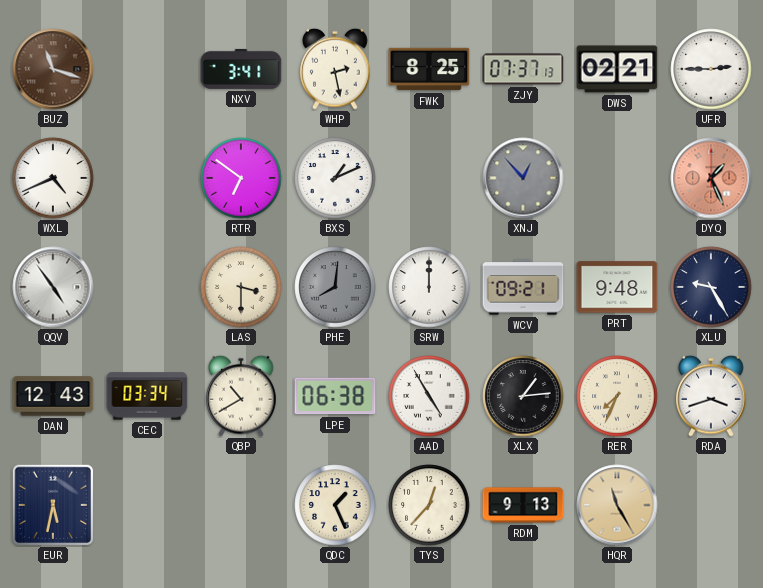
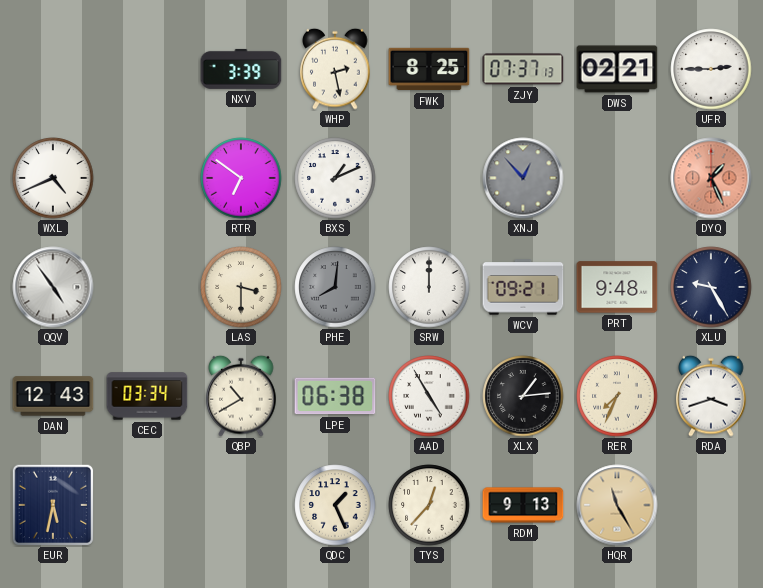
BUZ: 11:18 -> none
NXV: 3:41 -> 3:39
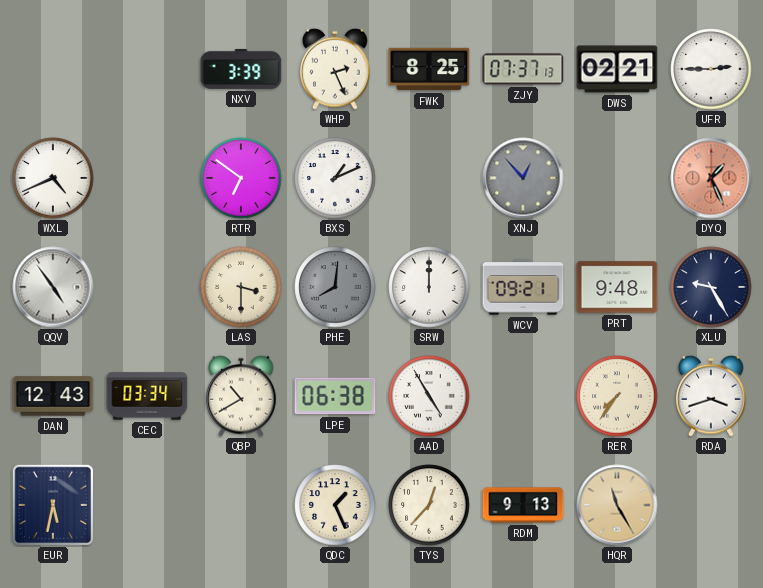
WHP: 2:28 -> 2:26
XLX: 1:14 -> none
RER: 7:34 -> 7:36
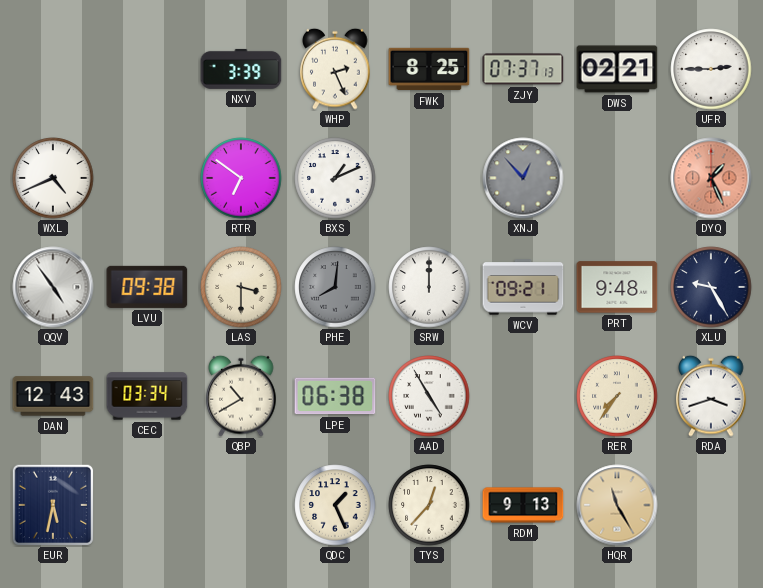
LVU: none -> 09:38
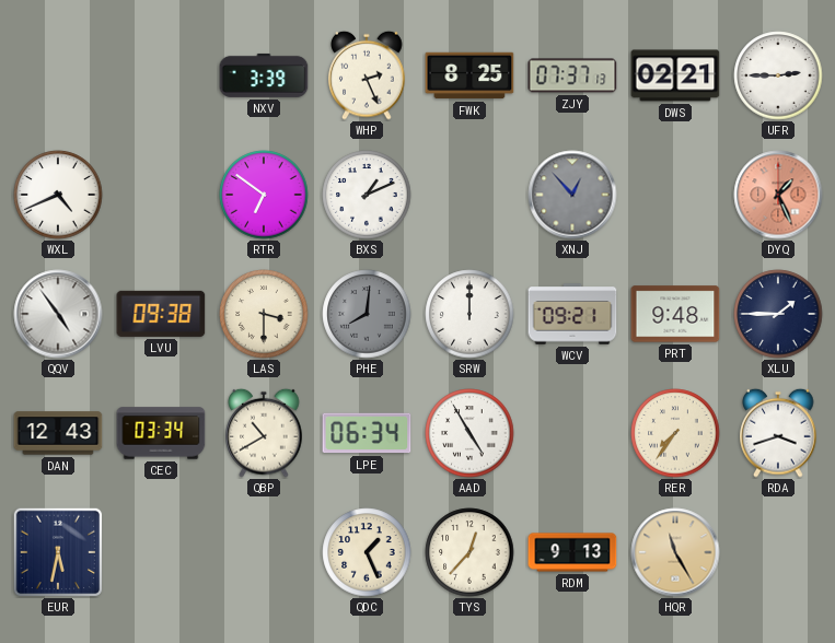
XLU: 9:25 -> 1:45
LPE: 06:38 -> 06:34
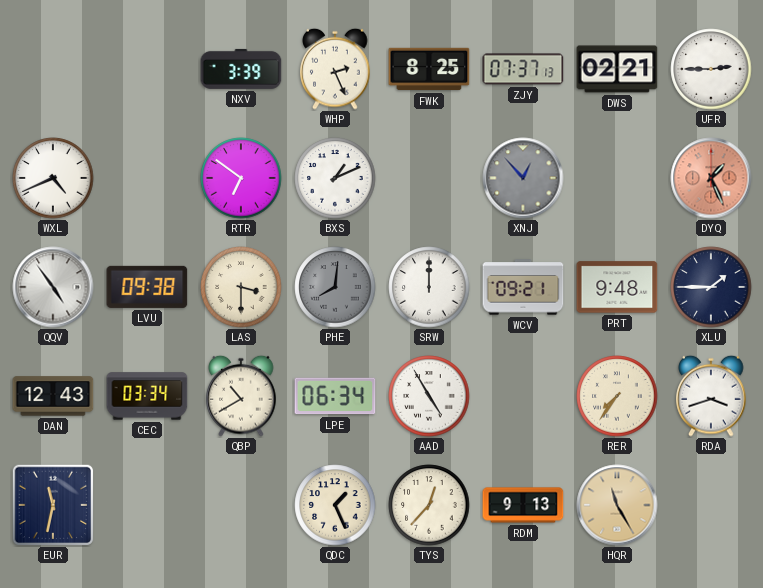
EUR: 5:32 -> 11:32
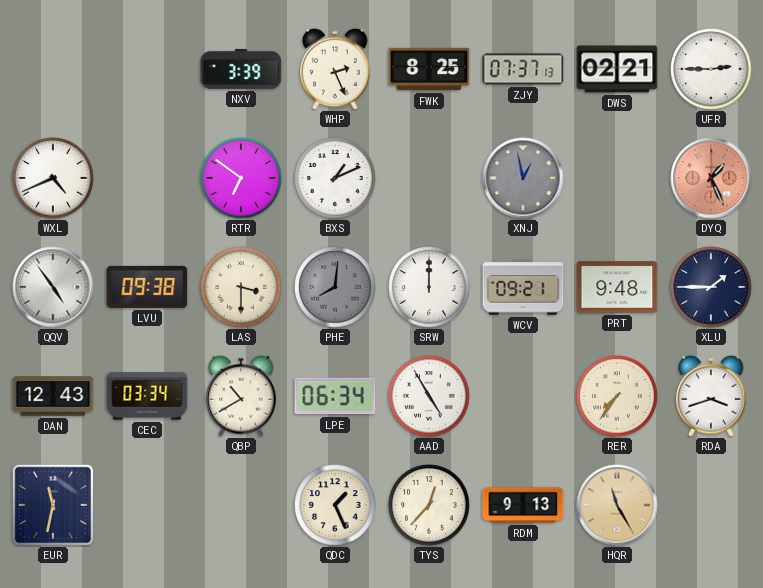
XNJ: 12:53 -> 12:58
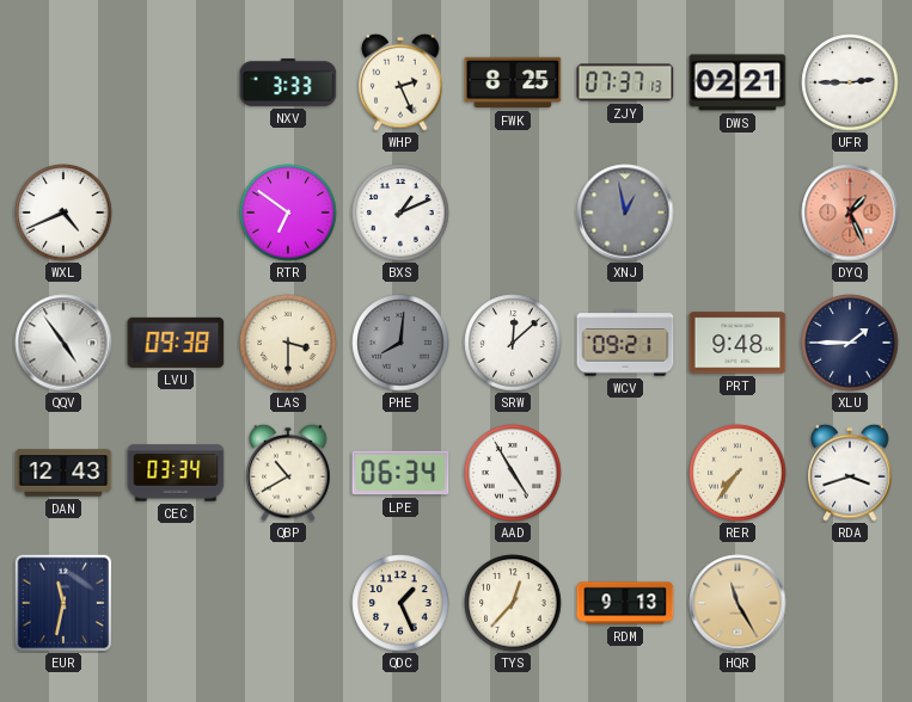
NXV: 3:39 -> 3:33
SRW: 12:00 -> 12:08
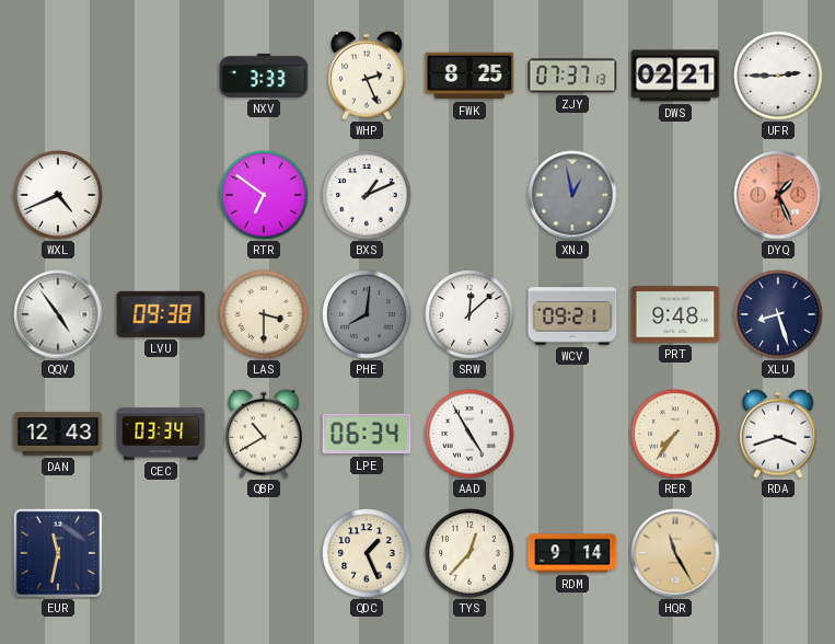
XLU: 1:45 -> 8:27
RDM: 9:13 -> 9:14
